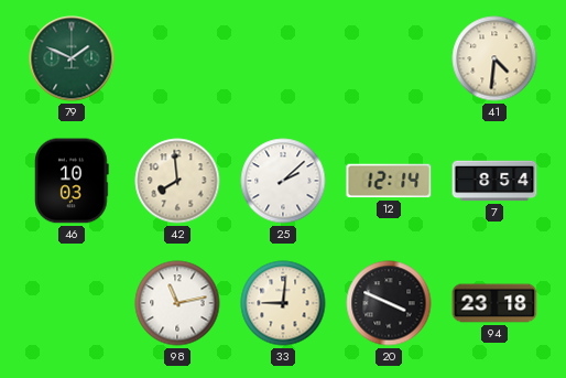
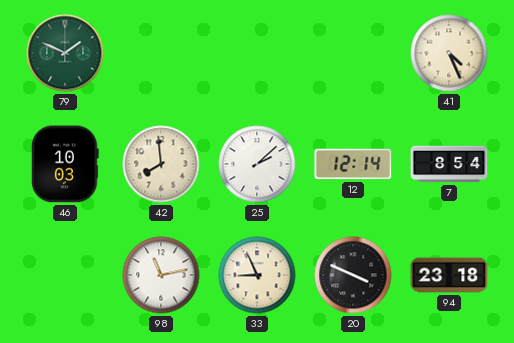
41: 4:31 -> 4:26
33: 9:01 -> 8:56
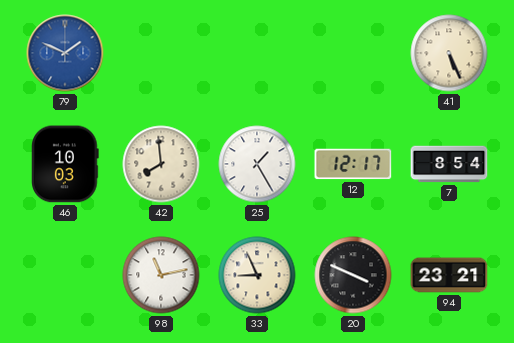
79 dial: green -> blue
41: 4:26 -> 5:26
25: 2:08 -> 1:25
12: 12:14 -> 12:17
94: 23:18 -> 23:21
